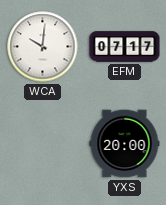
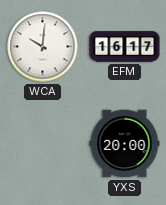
EFM: 07:17 -> 16:17
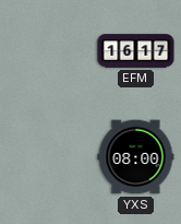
WCA: 10:01 -> none
YXS: 20:00 -> 08:00
